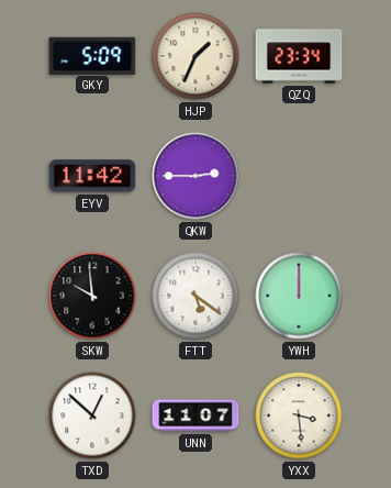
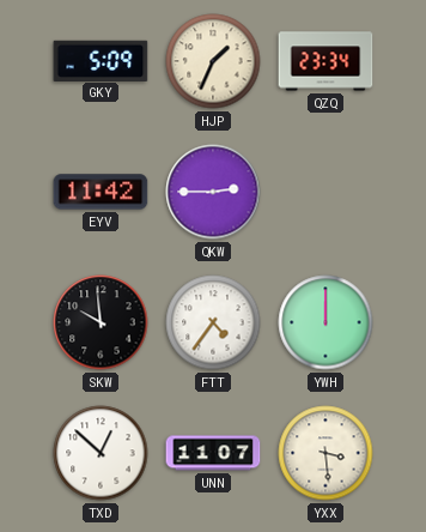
FTT: 5:21 -> 4:36
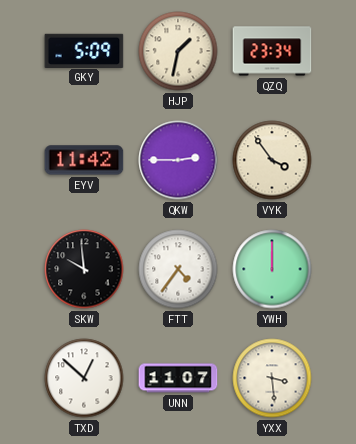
HJP: 1:34 -> 1:32
VYK: none -> 3:54
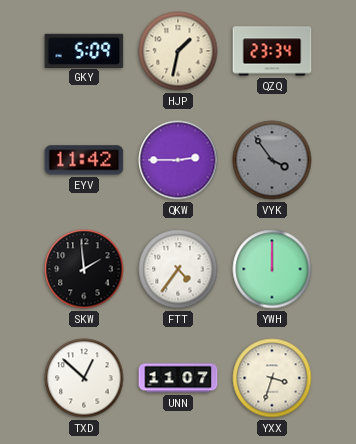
VYK dial: cream -> grey
SKW: 9:59 -> 1:59
YXX: 3:29 -> 3:33
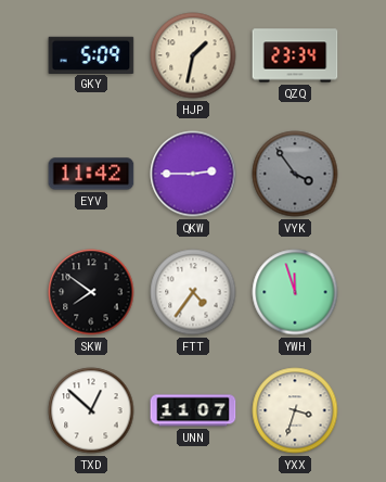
SKW: 1:59 -> 7:51
YWH: 12:00 -> 11:57
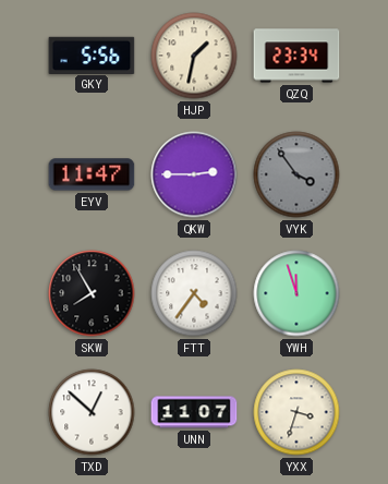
GKY: 5:09 -> 5:56
EYV: 11:42 -> 11:47
SKW: 7:51 -> 7:55
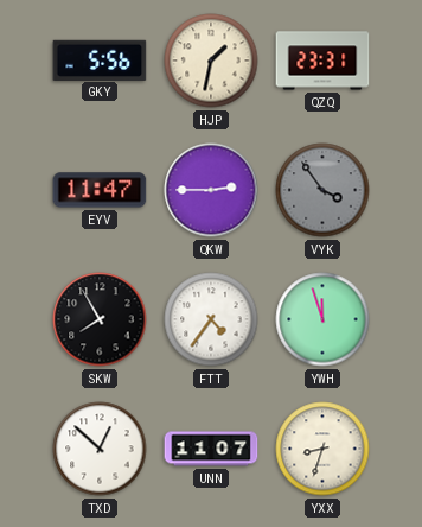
QZQ: 23:34 -> 23:31
YXX: 3:33 -> 8:33
